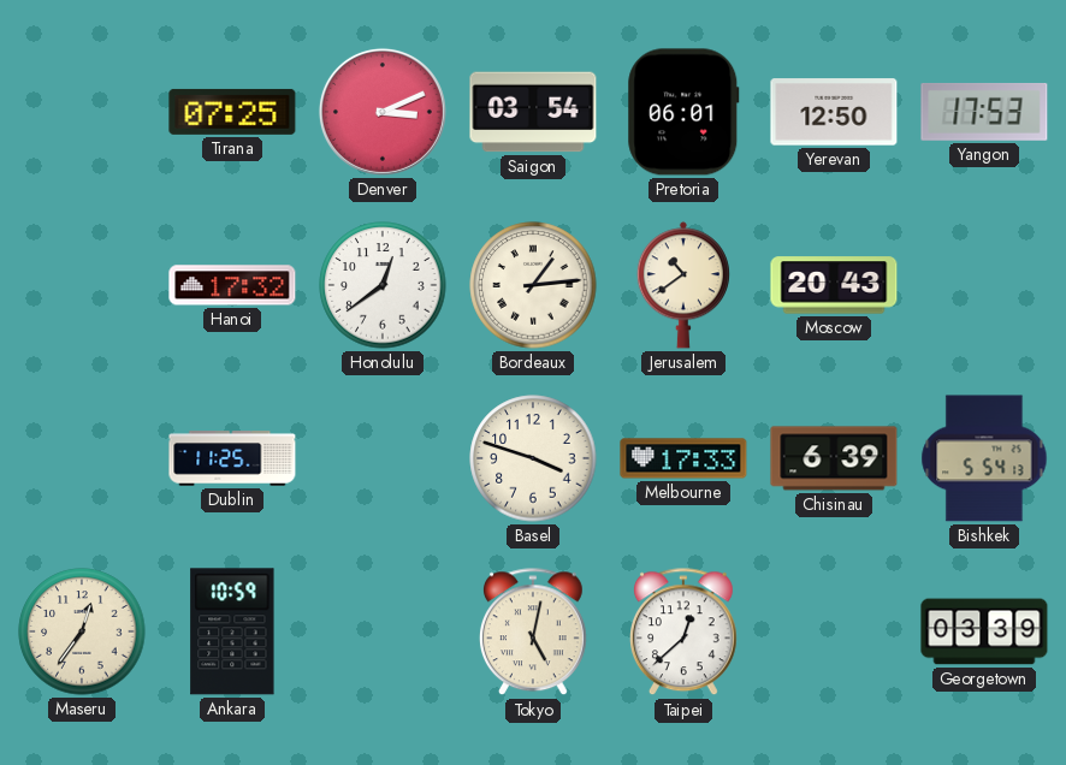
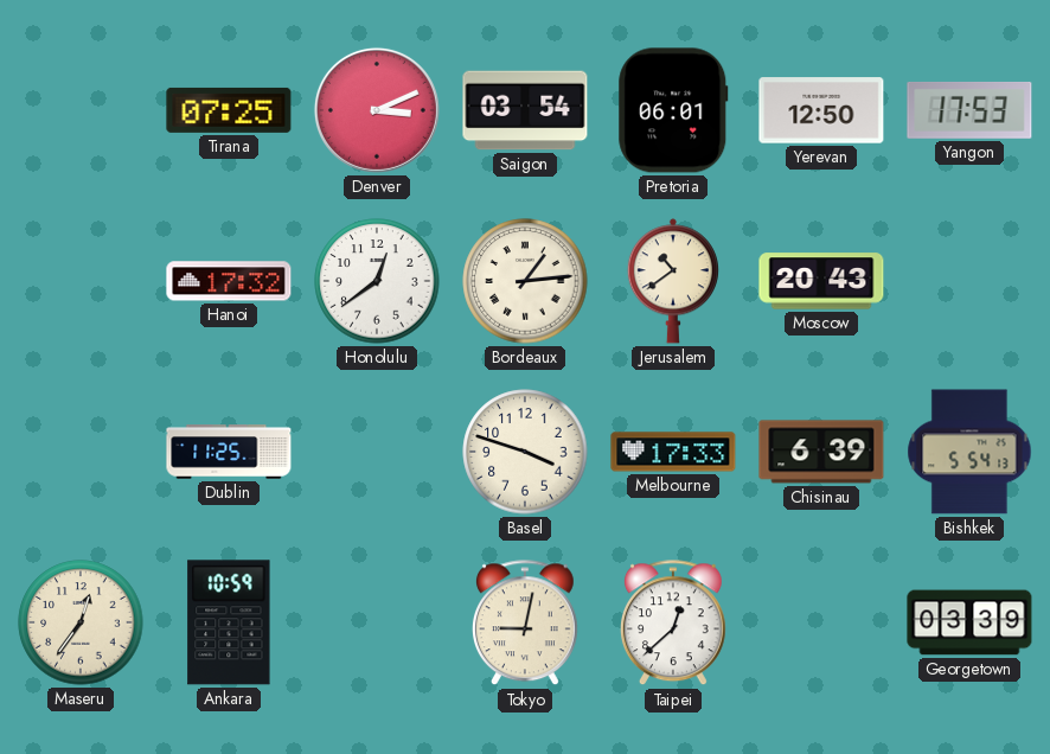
Tokyo: 5:02 -> 9:02
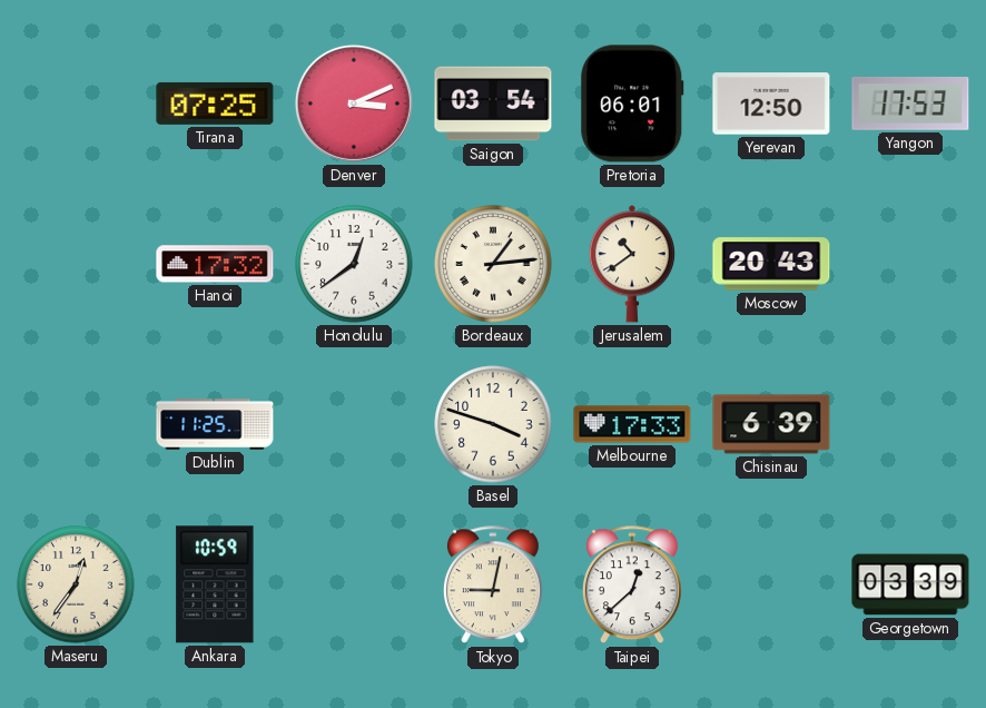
Bishkek: 5:54 -> none
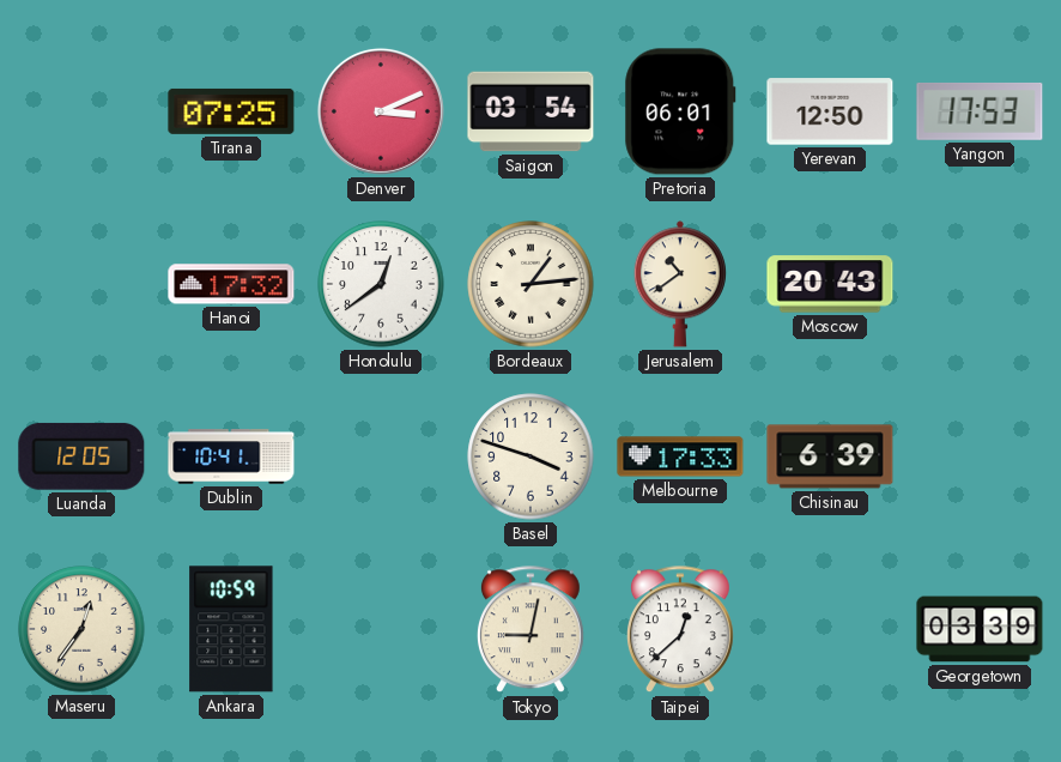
Luanda: none -> 12:05
Dublin: 11:25 -> 10:41
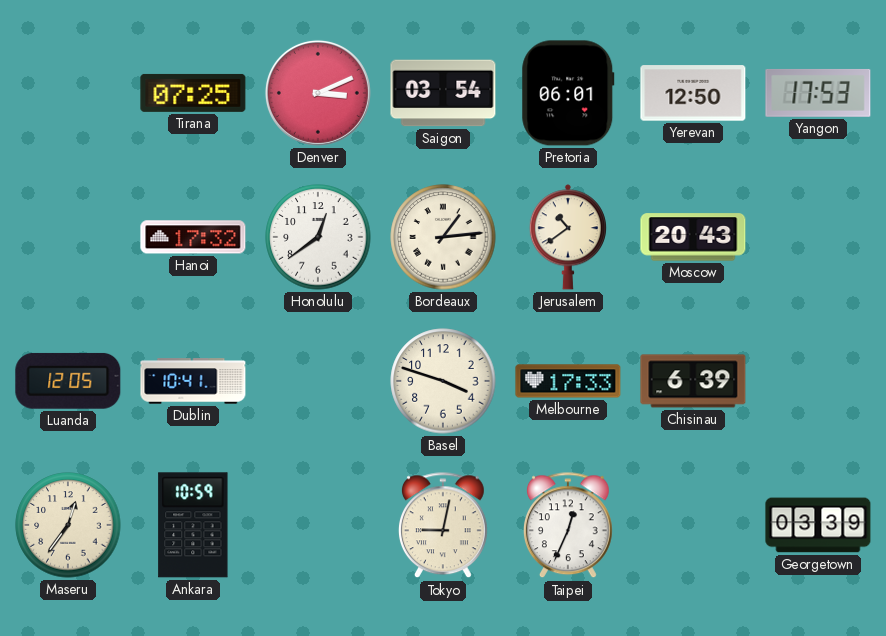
Taipei: 12:38 -> 12:34
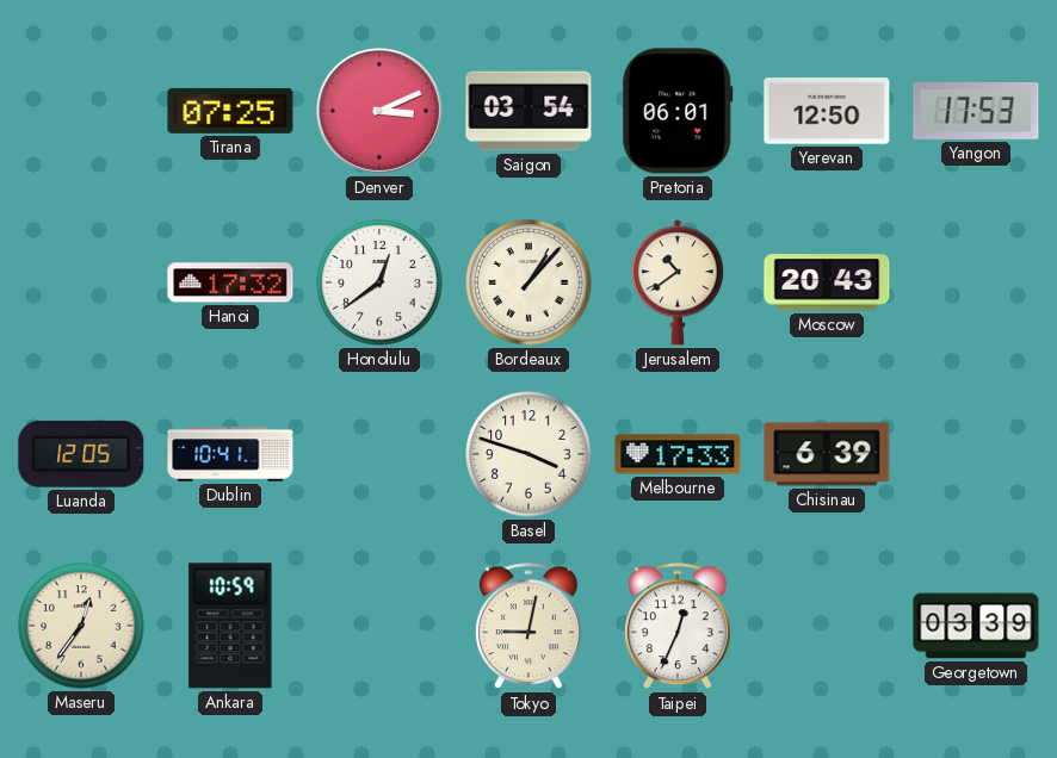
Bordeaux: 1:14 -> 1:07
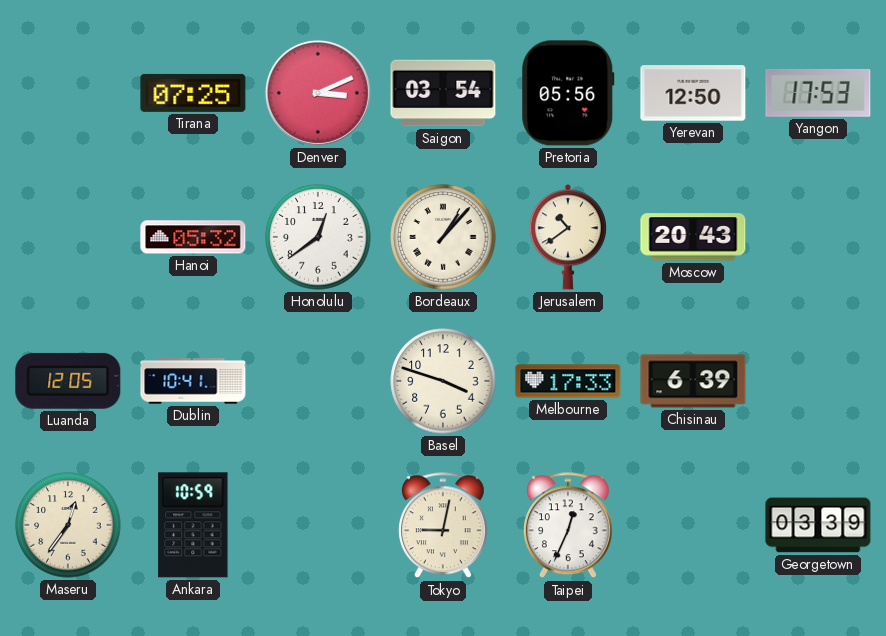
Pretoria: 06:01 -> 05:56
Hanoi: 17:32 -> 05:32
